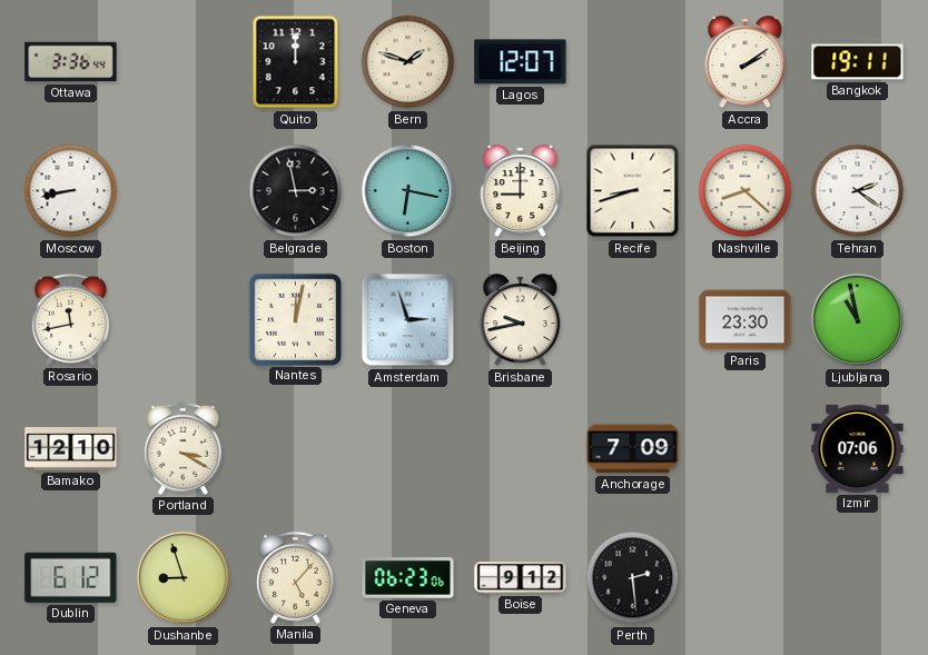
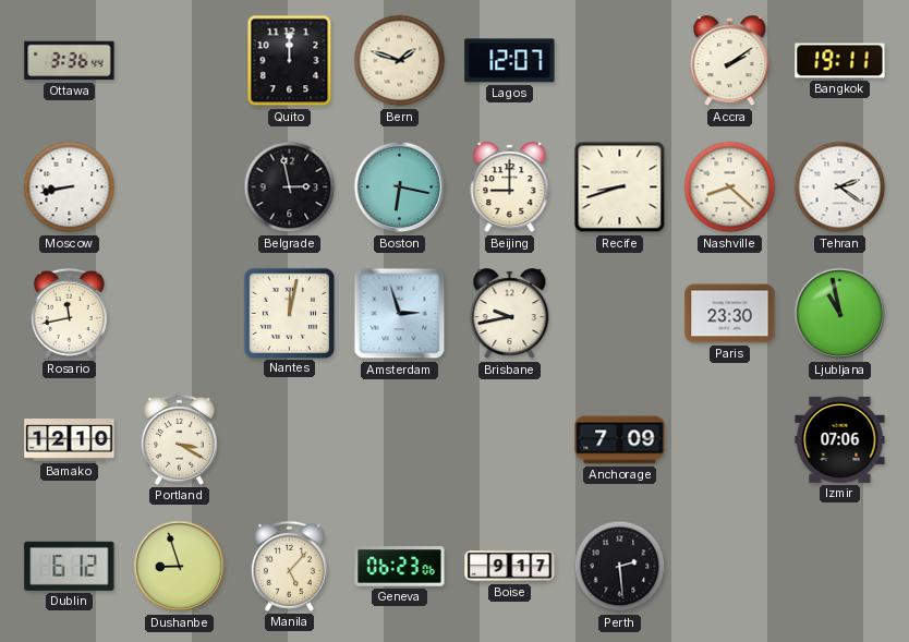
Boise: 9:12 -> 9:17
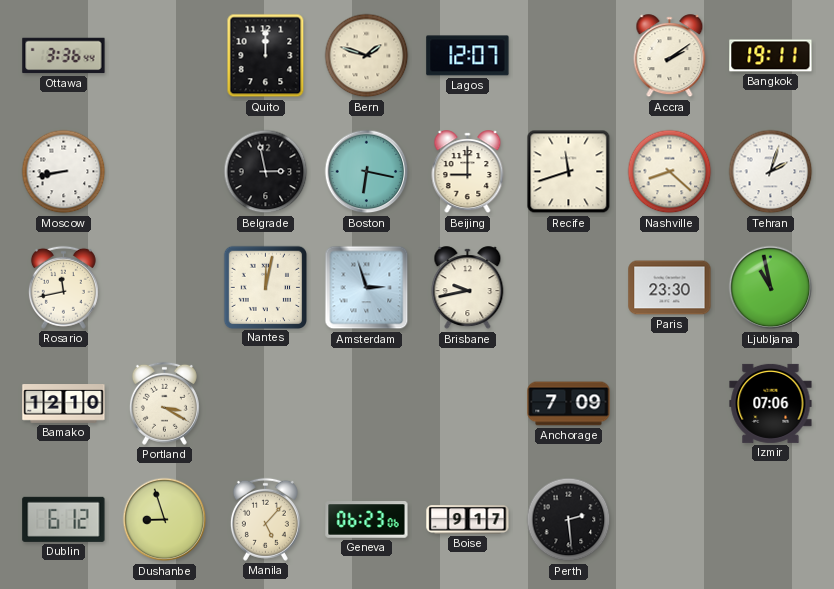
Recife: 8:42 -> 11:42
Tehran: 2:21 -> 2:03
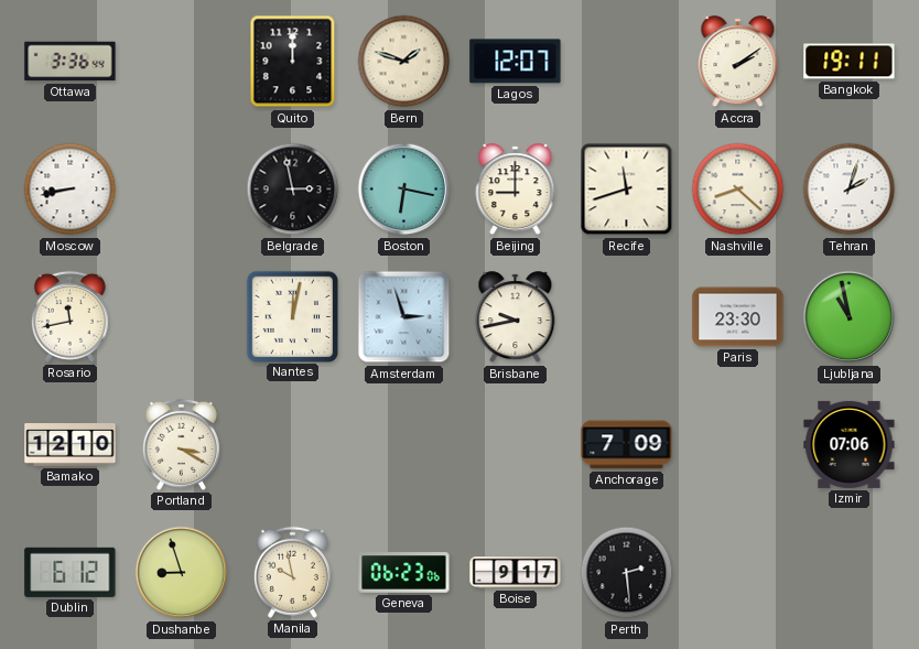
Manila: 5:07 -> 9:58
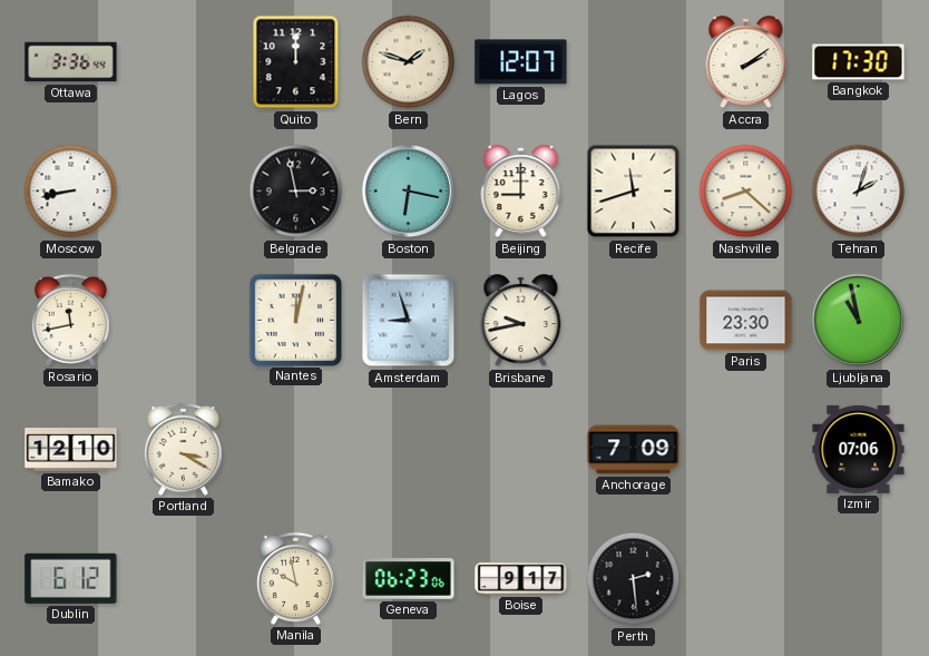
Bangkok: 19:11 -> 17:30
Amsterdam: 2:57 -> 8:57
Dushanbe: 8:57 -> none
